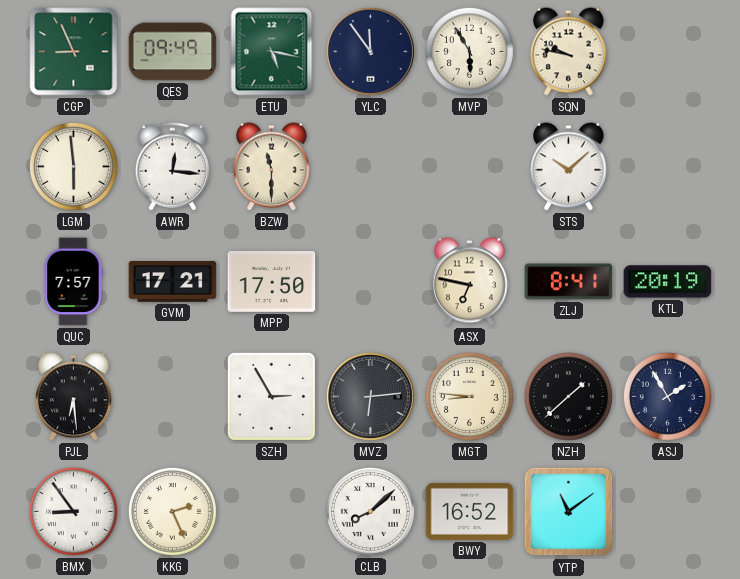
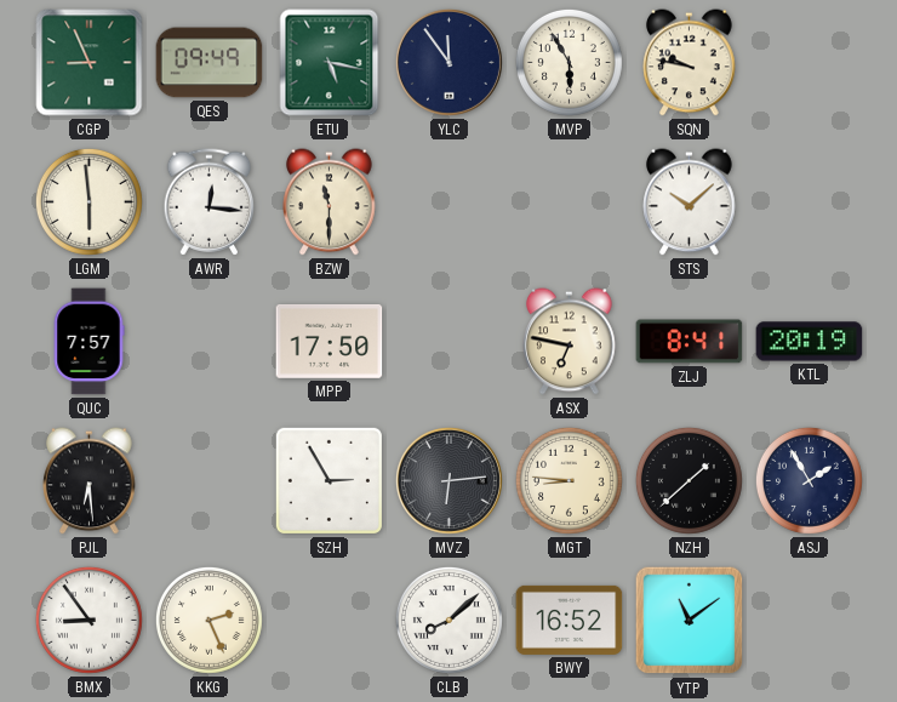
GVM: 17:21 -> none
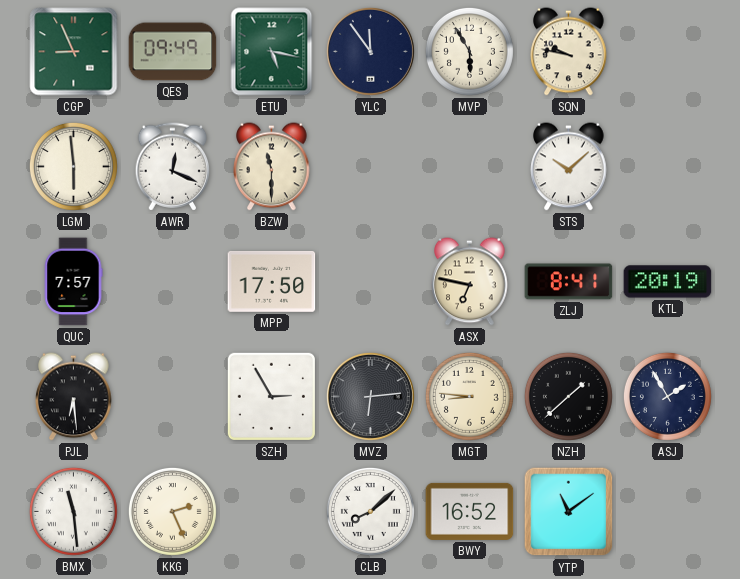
AWR: 12:16 -> 12:19
BMX: 8:54 -> 11:29
